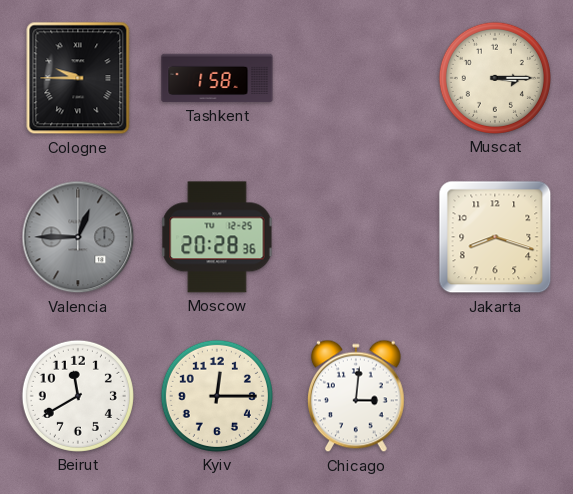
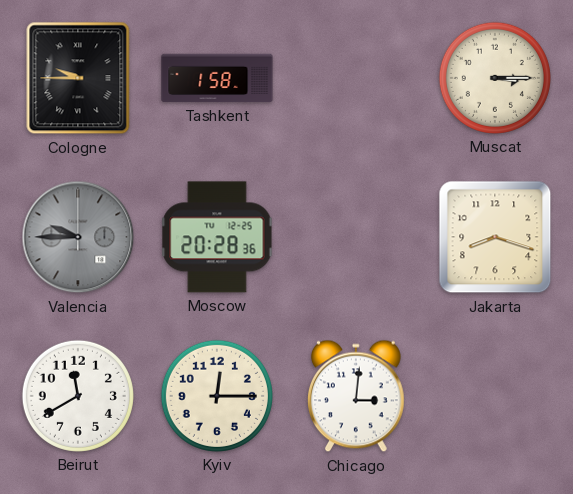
Valencia: 12:45 -> 9:45
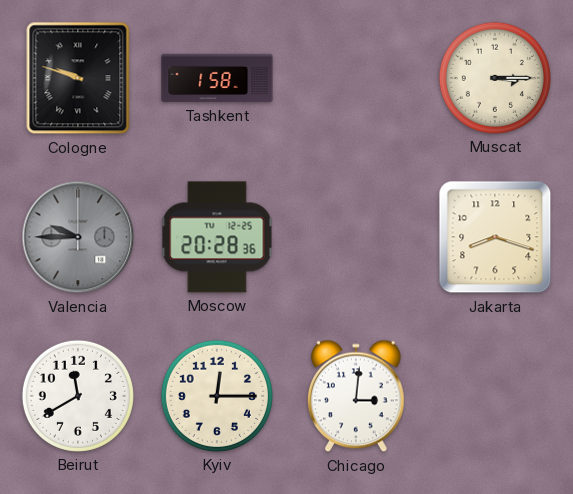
Cologne: 9:45 -> 9:48
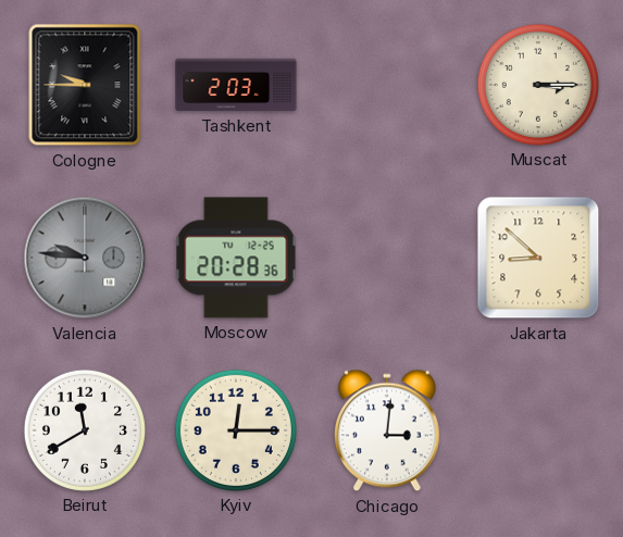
Cologne: 9:48 -> 9:45
Tashkent: 1:58 -> 2:03
Valencia: 9:45 -> 9:46
Jakarta: 8:18 -> 8:52
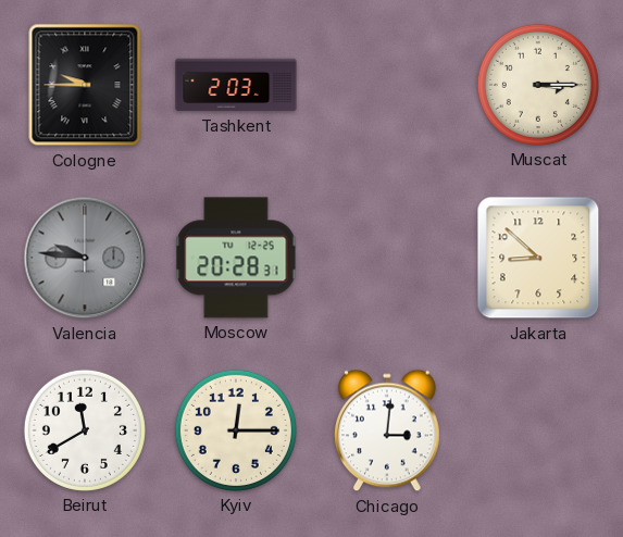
Moscow: 20:28:36 -> 20:28:31
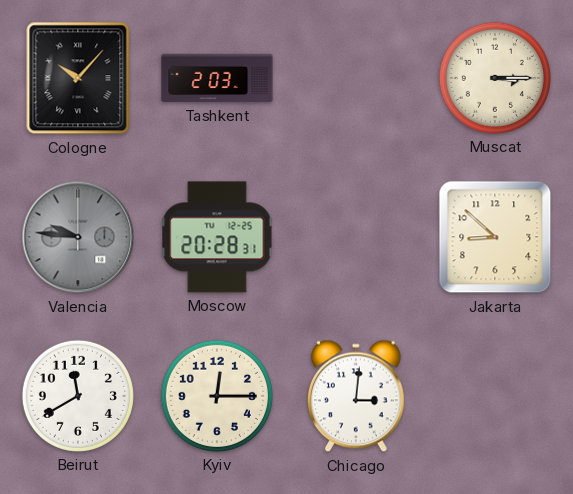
Cologne: 9:45 -> 10:07
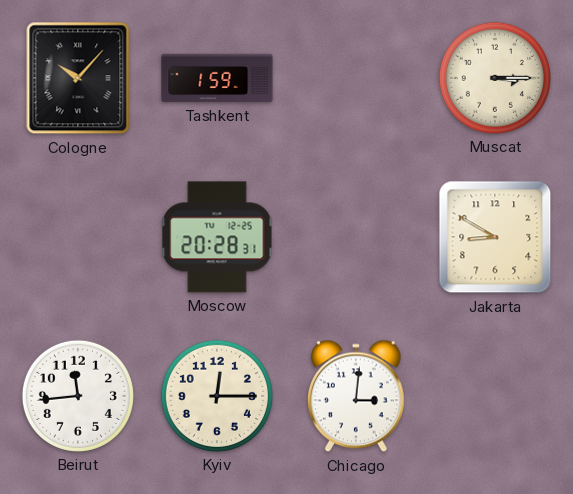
Tashkent: 2:03 -> 1:59
Valencia: 9:46 -> none
Jakarta: 8:52 -> 8:50
Beirut: 11:40 -> 11:44
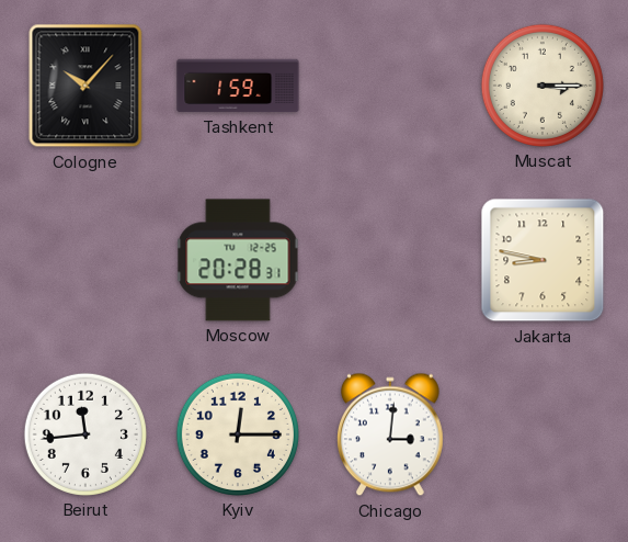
Jakarta: 8:50 -> 8:47
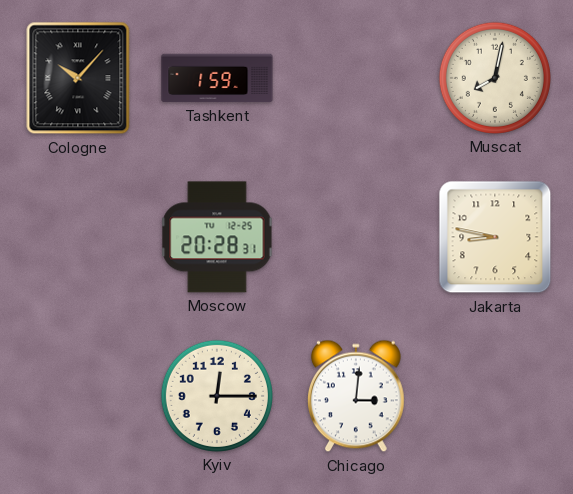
Muscat: 3:15 -> 8:02
Beirut: 11:44 -> none
